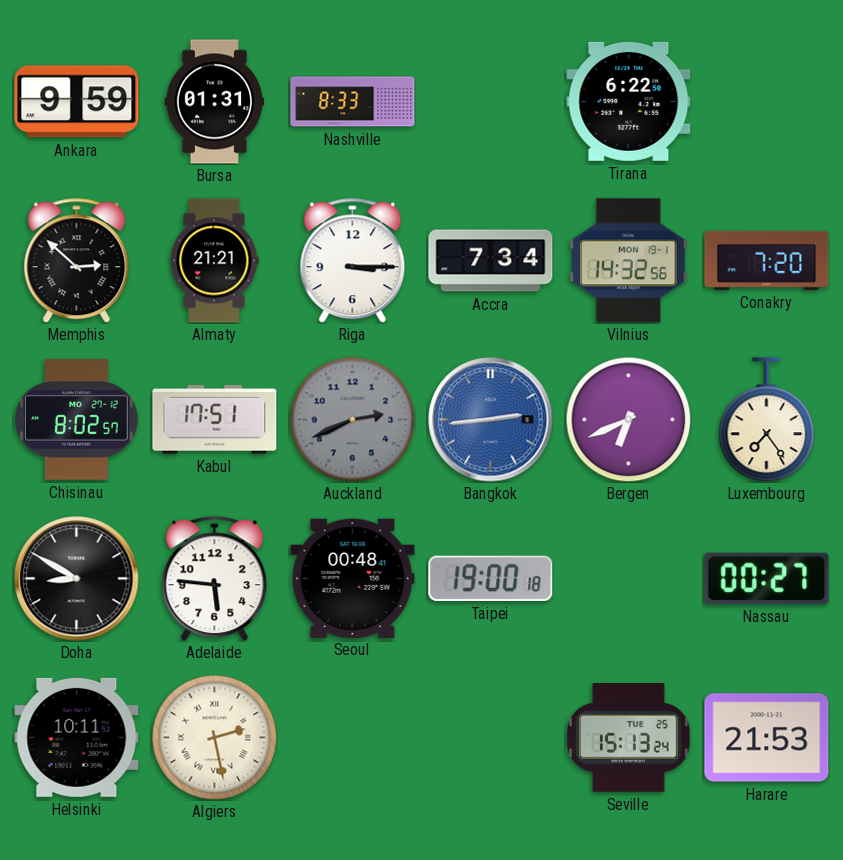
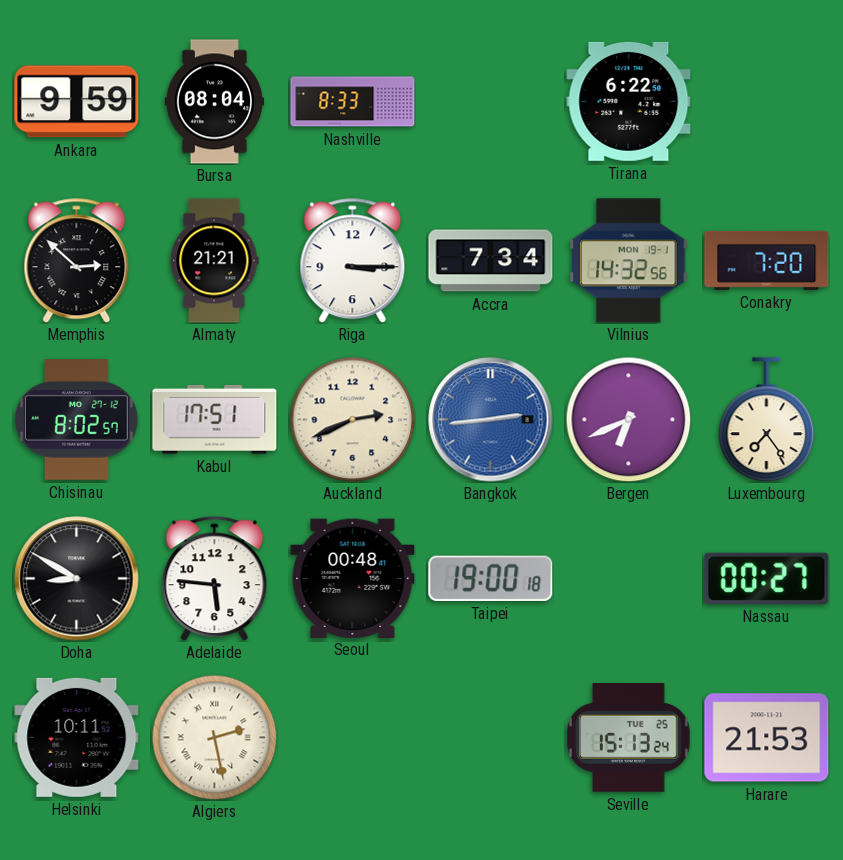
Bursa: 01:31 -> 08:04
Auckland dial: grey -> cream
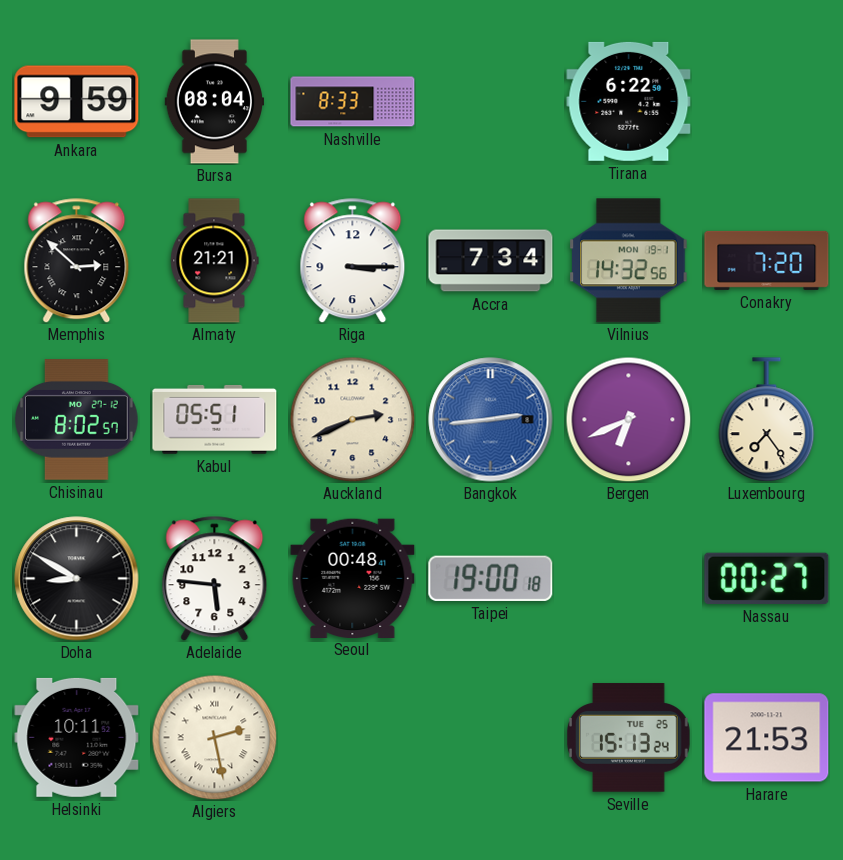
Kabul: 17:51 -> 05:51
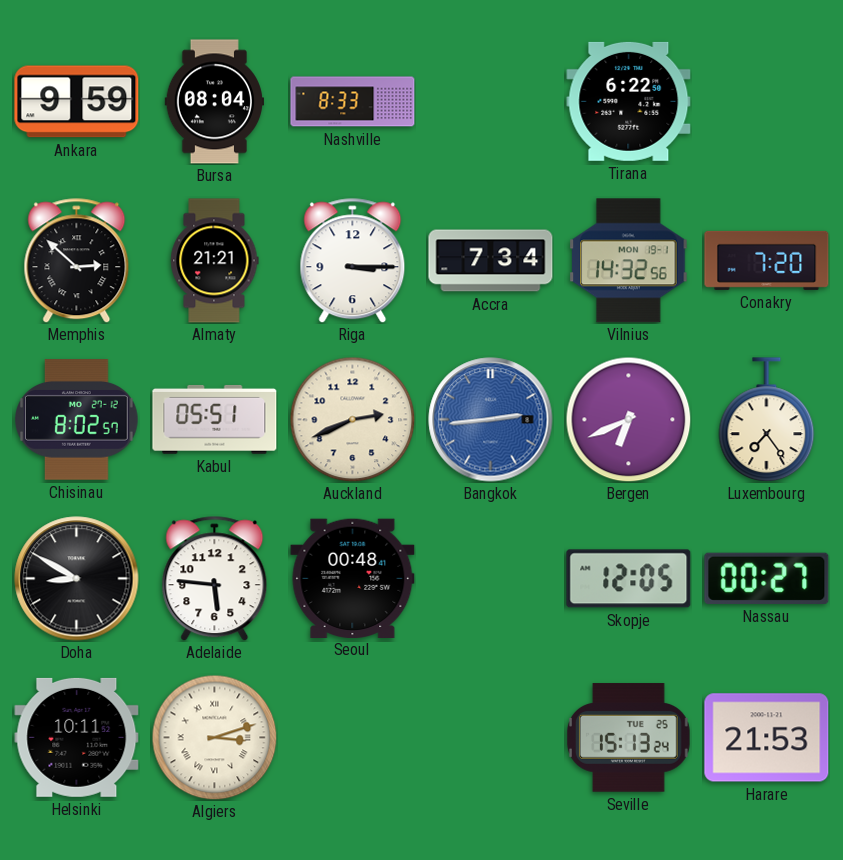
Taipei: 19:00 -> none
Skopje: none -> 12:05
Algiers: 2:28 -> 3:12
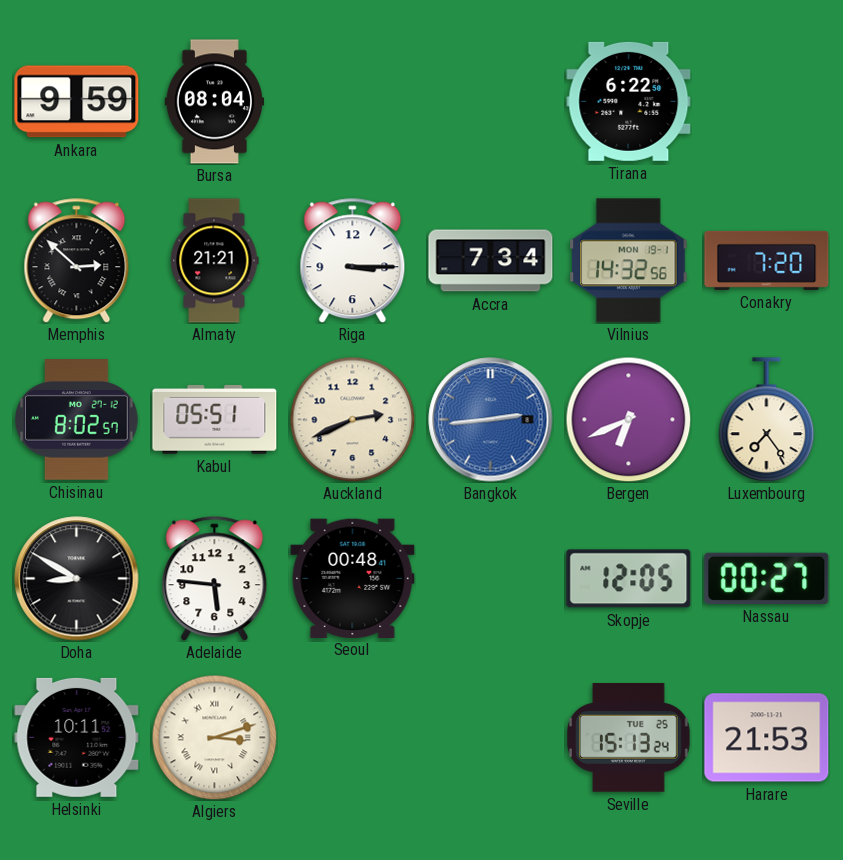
Nashville: 8:33 -> none
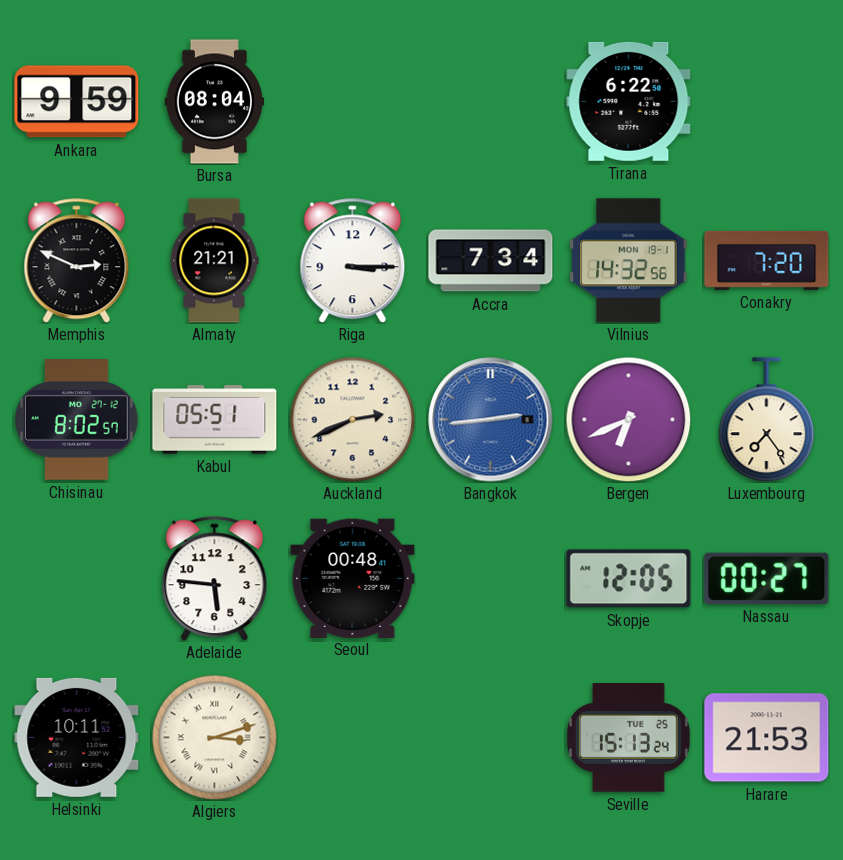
Memphis: 2:52 -> 2:49
Doha: 8:50 -> none
